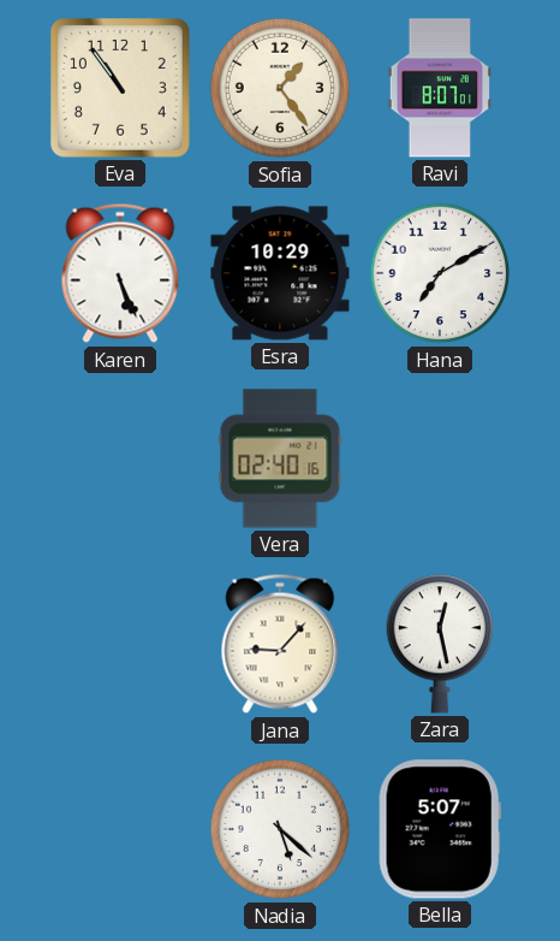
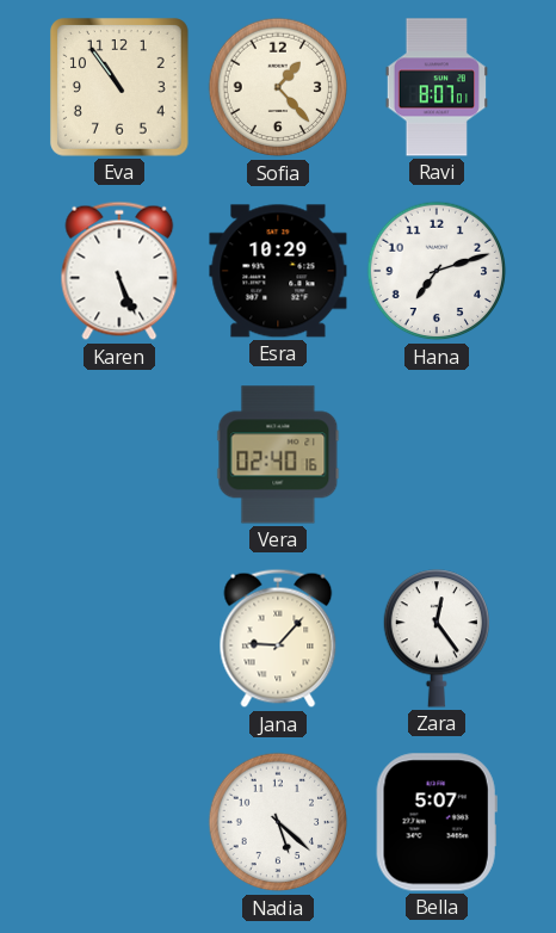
Sofia: 1:24 -> 1:23
Hana: 7:10 -> 7:12
Zara: 12:28 -> 12:24
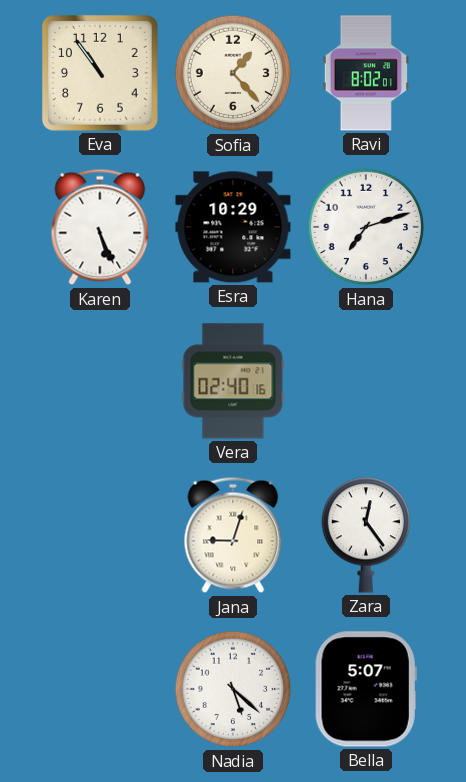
Ravi: 8:07 -> 8:02
Jana: 9:07 -> 9:03
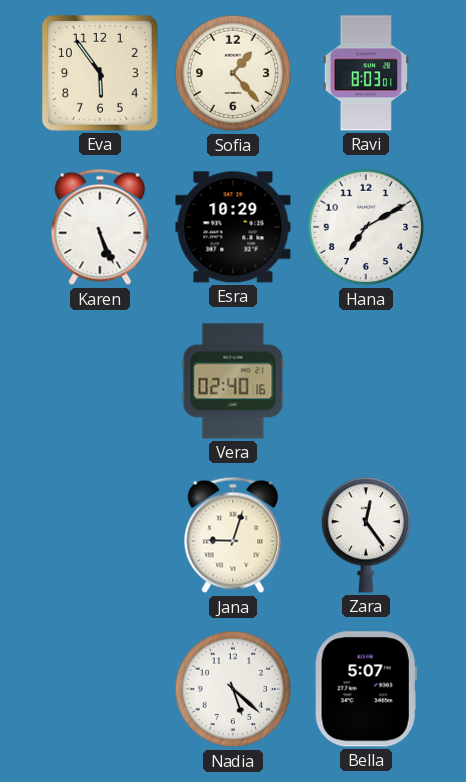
Eva: 10:54 -> 5:54
Ravi: 8:02 -> 8:03
Hana: 7:12 -> 7:10
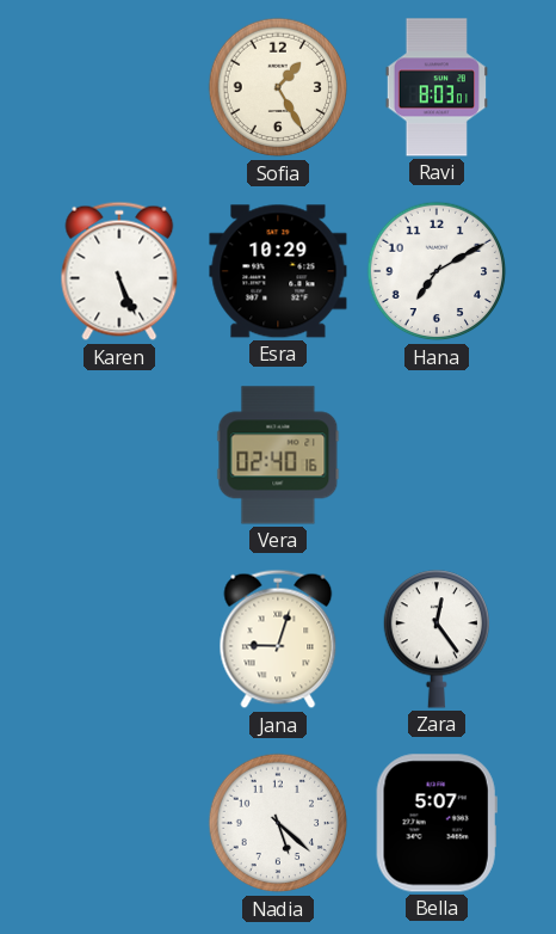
Eva: 5:54 -> none
Sofia: 1:23 -> 1:25
